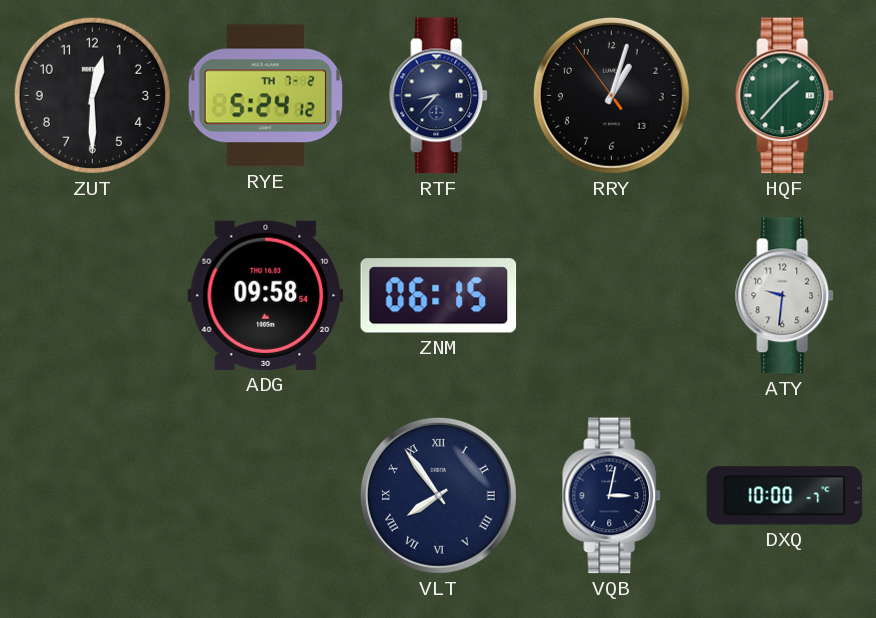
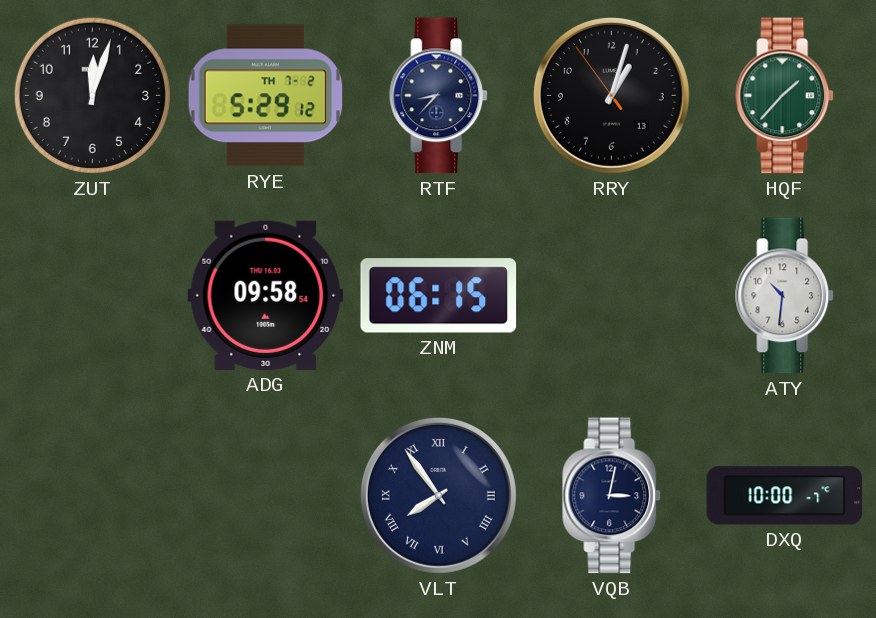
ZUT: 12:30 -> 12:03
RYE: 5:24 -> 5:29
ATY: 9:31 -> 10:31
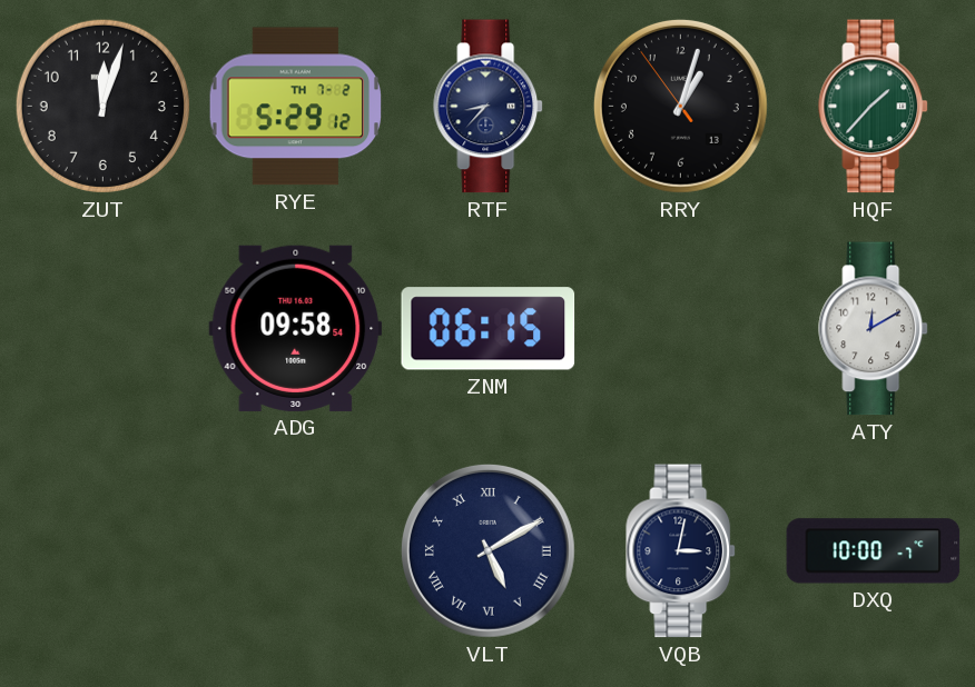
ATY: 10:31 -> 12:10
VLT: 7:54 -> 5:10
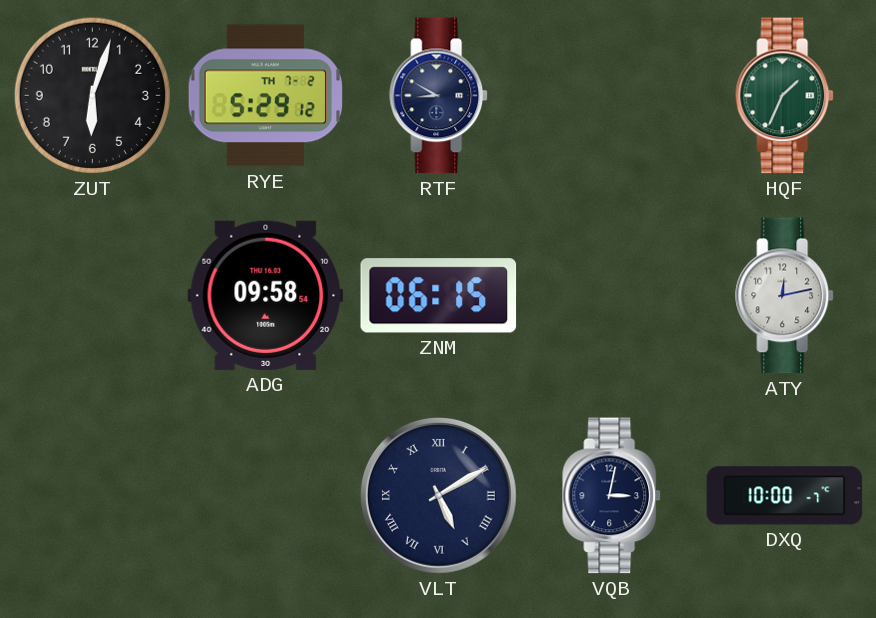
ZUT: 12:03 -> 6:03
RTF: 8:37 -> 8:50
RRY: 1:02 -> none
HQF: 1:37 -> 1:34
ATY: 12:10 -> 12:13
